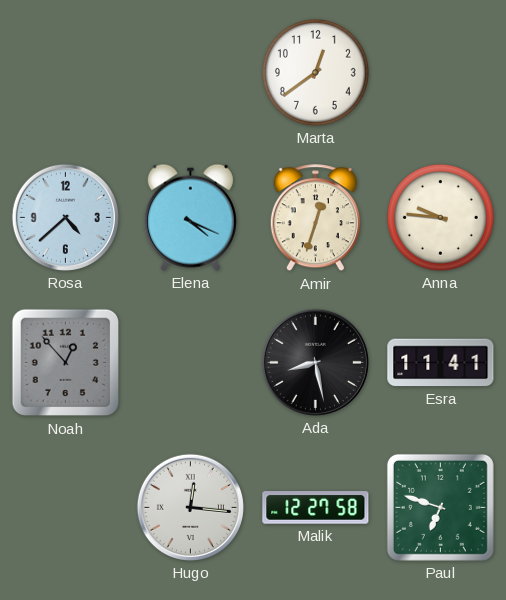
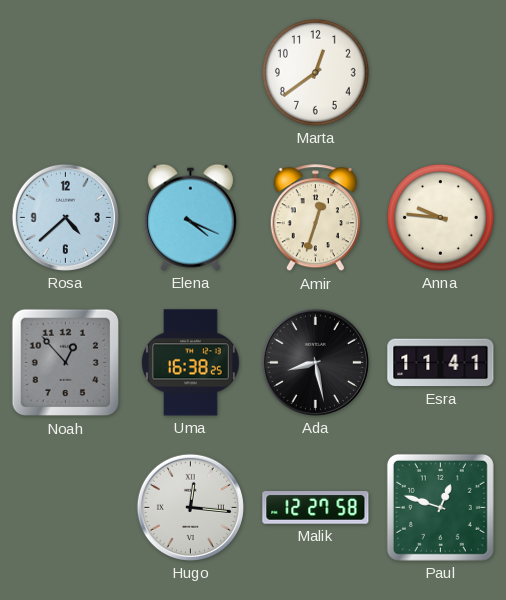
Uma: none -> 16:38
Paul: 6:48 -> 12:48
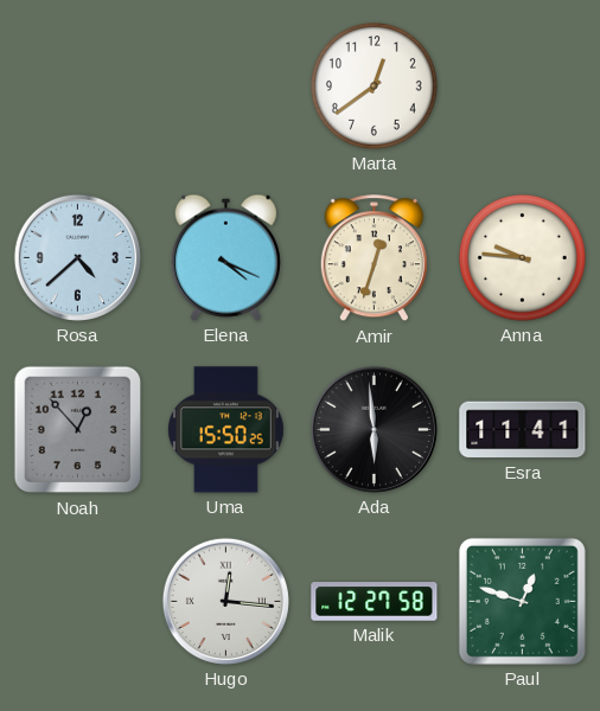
Uma: 16:38 -> 15:50
Ada: 8:28 -> 5:59
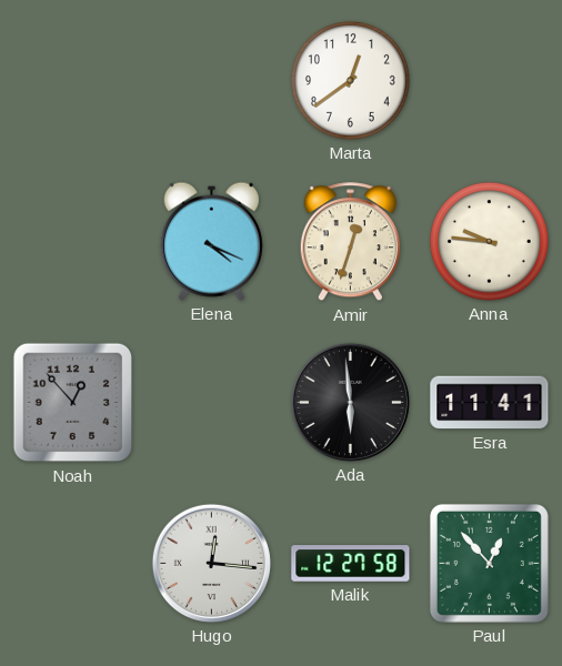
Rosa: 4:38 -> none
Uma: 15:50 -> none
Paul: 12:48 -> 12:53
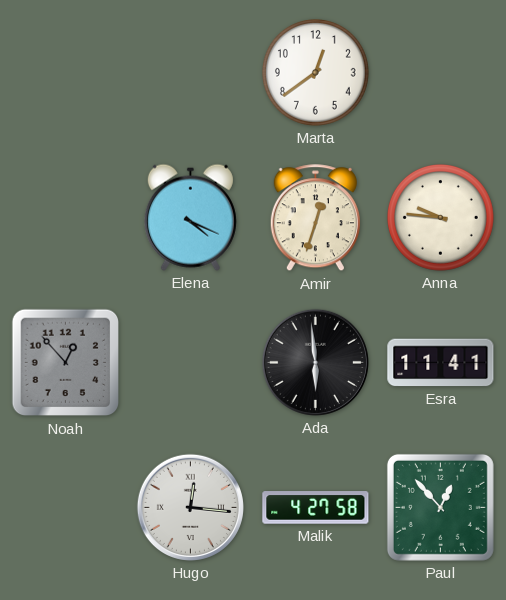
Malik: 12:27 -> 4:27
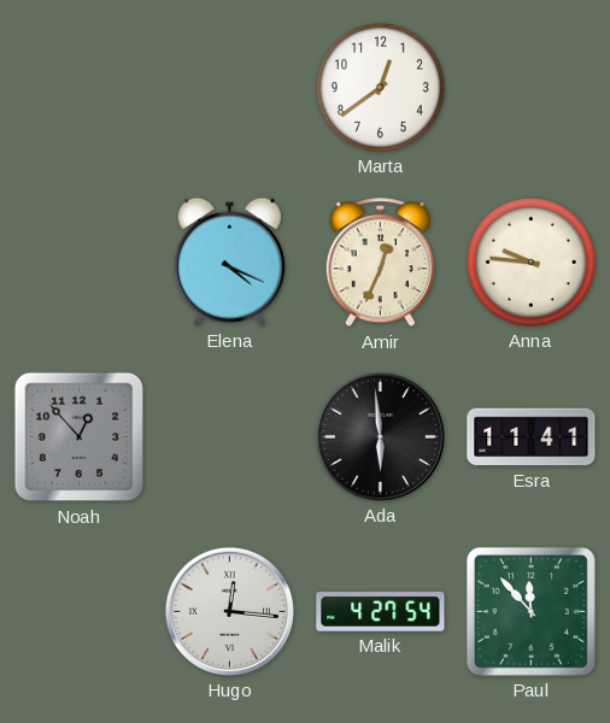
Amir: 12:33 -> 12:34
Malik: 4:27:58 -> 4:27:54
Paul: 12:53 -> 11:53
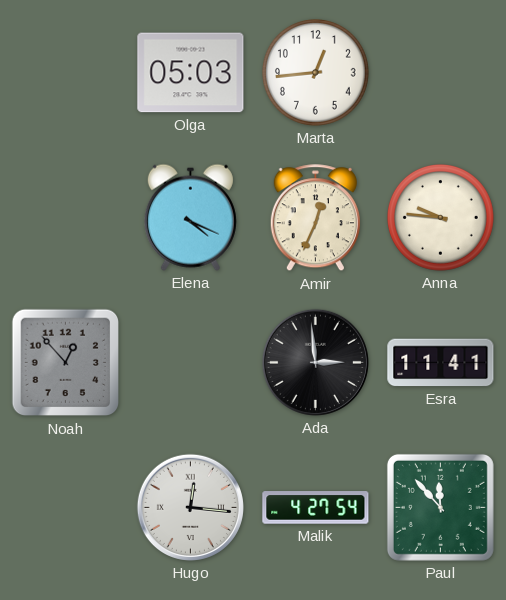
Olga: none -> 05:03
Marta: 12:39 -> 12:44
Ada: 5:59 -> 2:59
